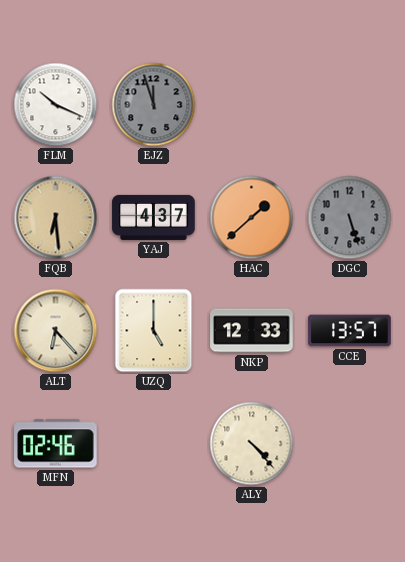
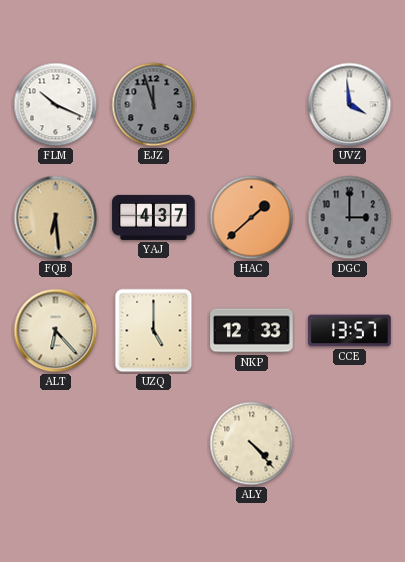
UVZ: none -> 3:59
DGC: 5:27 -> 3:00
MFN: 02:46 -> none
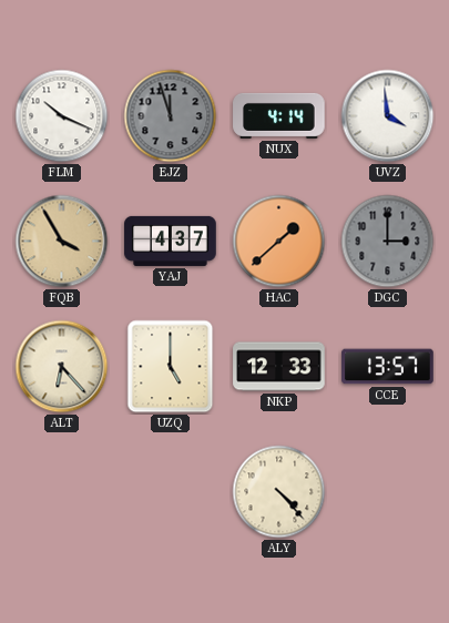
NUX: none -> 4:14
FQB: 6:29 -> 3:55
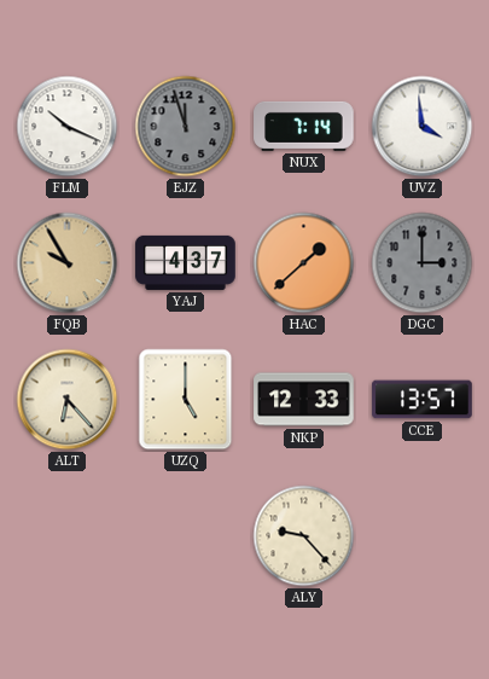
NUX: 4:14 -> 7:14
FQB: 3:55 -> 9:55
ALY: 4:23 -> 9:23
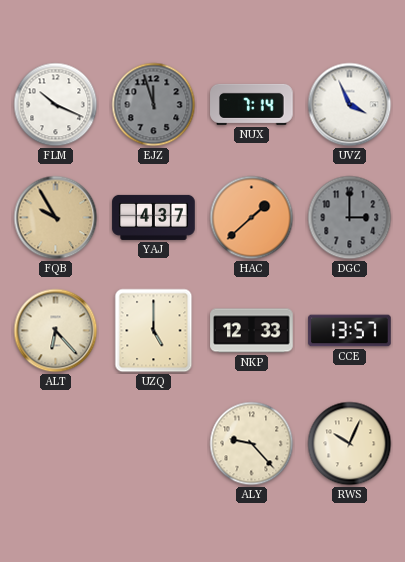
UVZ: 3:59 -> 3:56
RWS: none -> 10:04
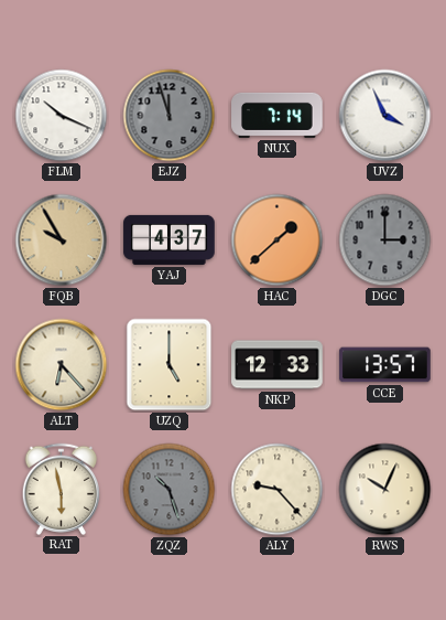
RAT: none -> 5:58
ZQZ: none -> 10:27
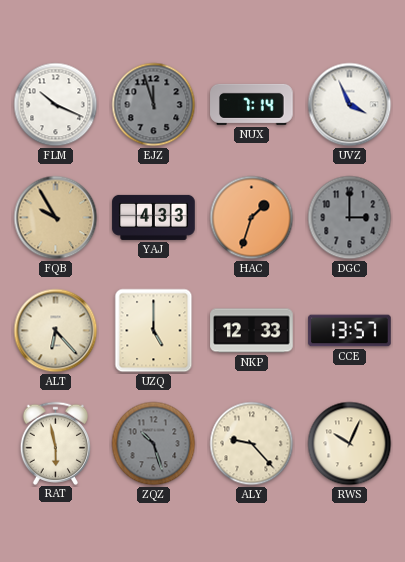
YAJ: 4:37 -> 4:33
HAC: 1:38 -> 1:33
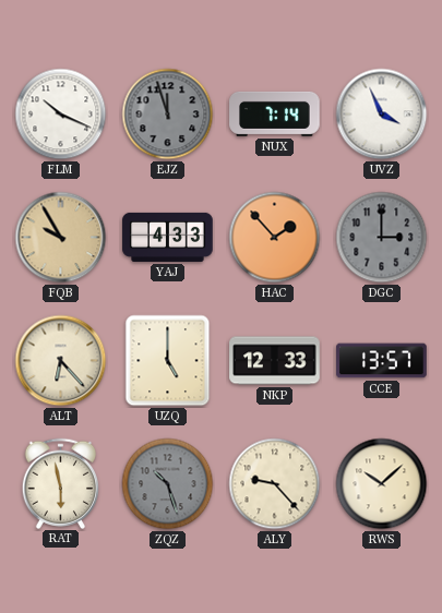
HAC: 1:33 -> 1:53
RWS: 10:04 -> 10:08
